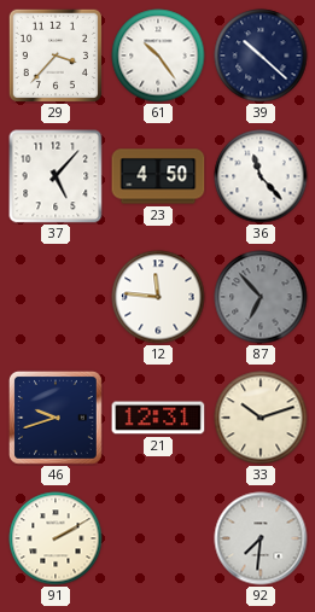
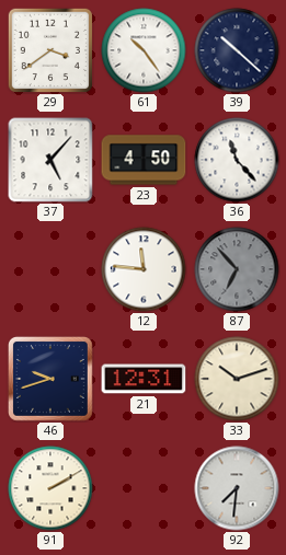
29: 3:37 -> 3:39
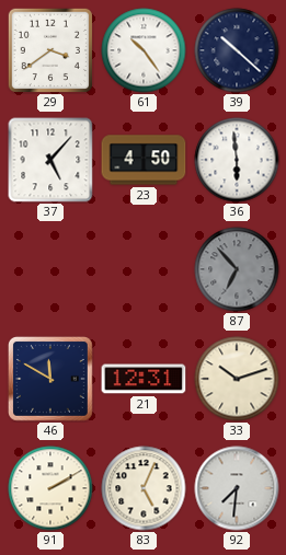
36: 11:23 -> 5:59
12: 11:46 -> none
46: 9:42 -> 11:50
83: none -> 5:04
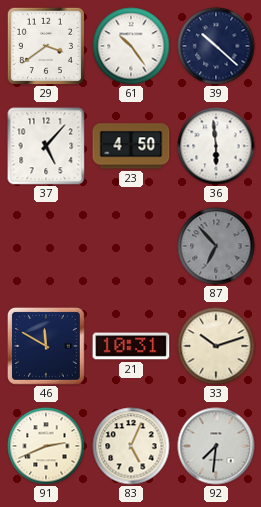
21: 12:31 -> 10:31
91: 2:10 -> 2:41
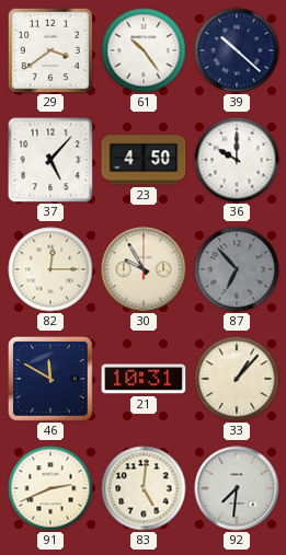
36: 5:59 -> 10:00
82: none -> 12:15
30: none -> 9:55
33: 10:12 -> 1:07
83: 5:04 -> 5:01
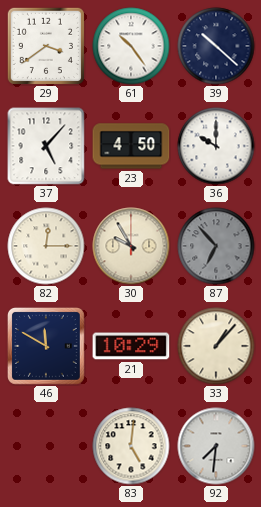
21: 10:31 -> 10:29
91: 2:41 -> none
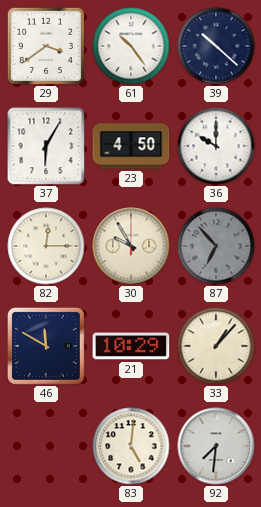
37: 5:07 -> 6:05
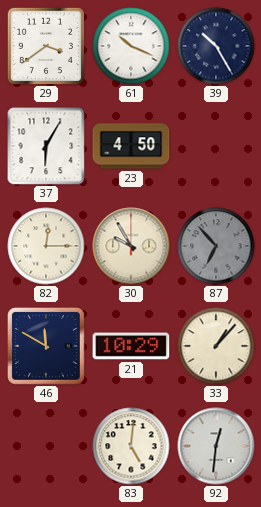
61: 10:24 -> 10:19
39: 10:22 -> 10:25
36: 10:00 -> none
92: 7:31 -> 12:31
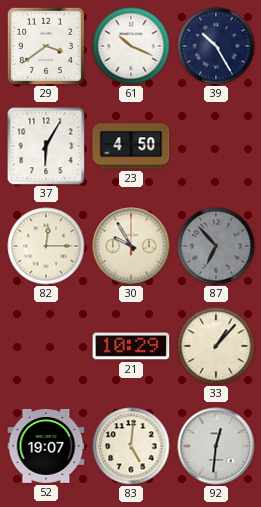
46: 11:50 -> none
52: none -> 19:07
